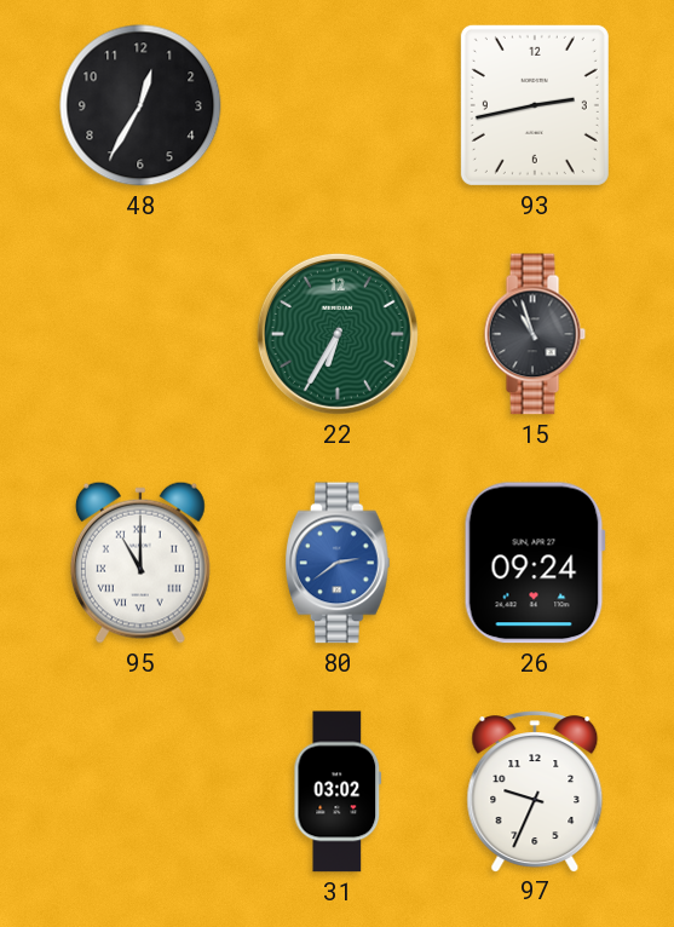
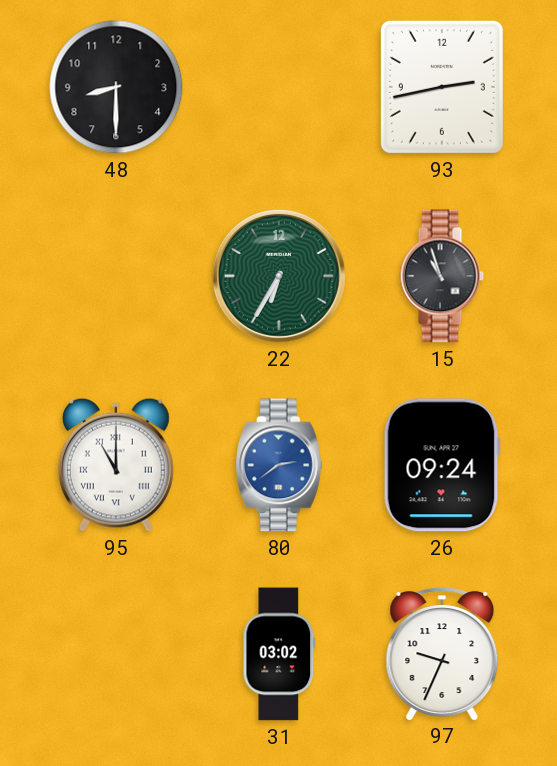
48: 12:35 -> 8:30
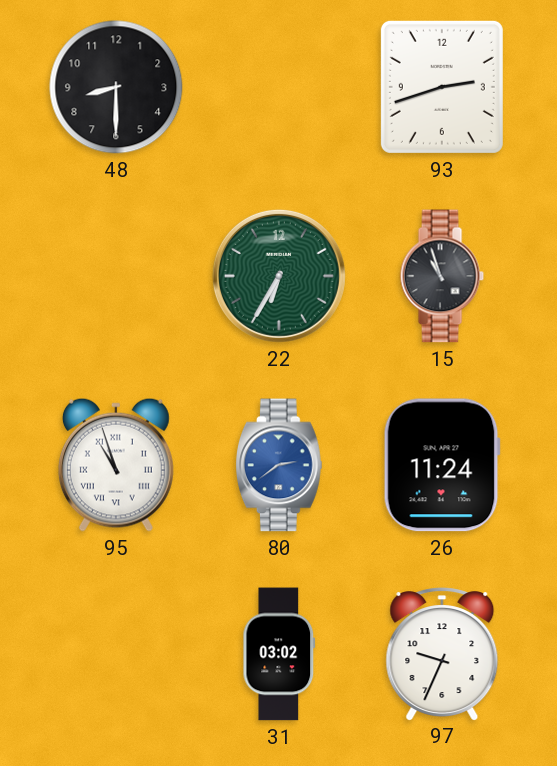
93: 2:43 -> 2:42
95: 11:00 -> 10:57
26: 09:24 -> 11:24
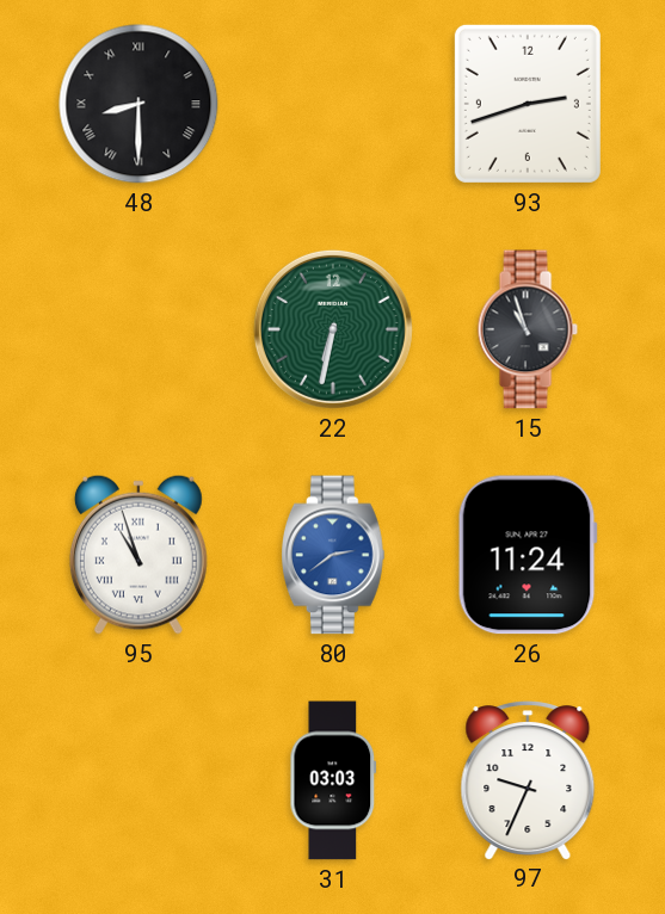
48 numerals: Arabic -> Roman
22: 6:35 -> 6:32
31: 03:02 -> 03:03
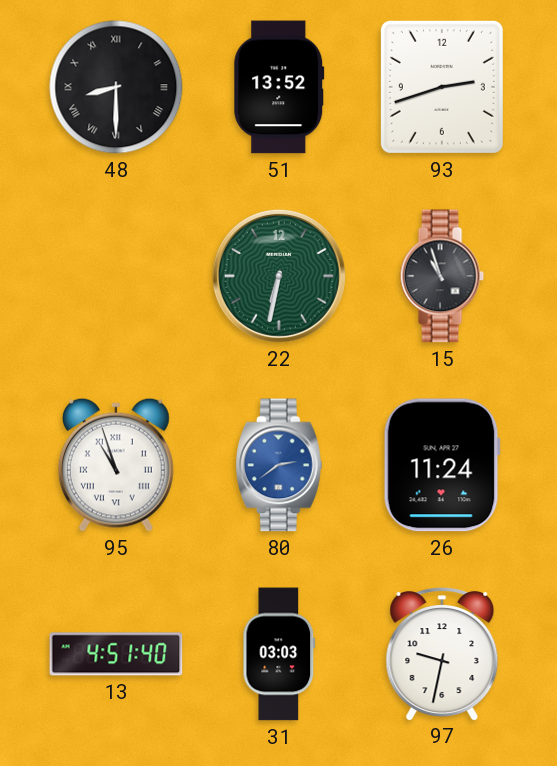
51: none -> 13:52
13: none -> 4:51
97: 9:34 -> 9:32
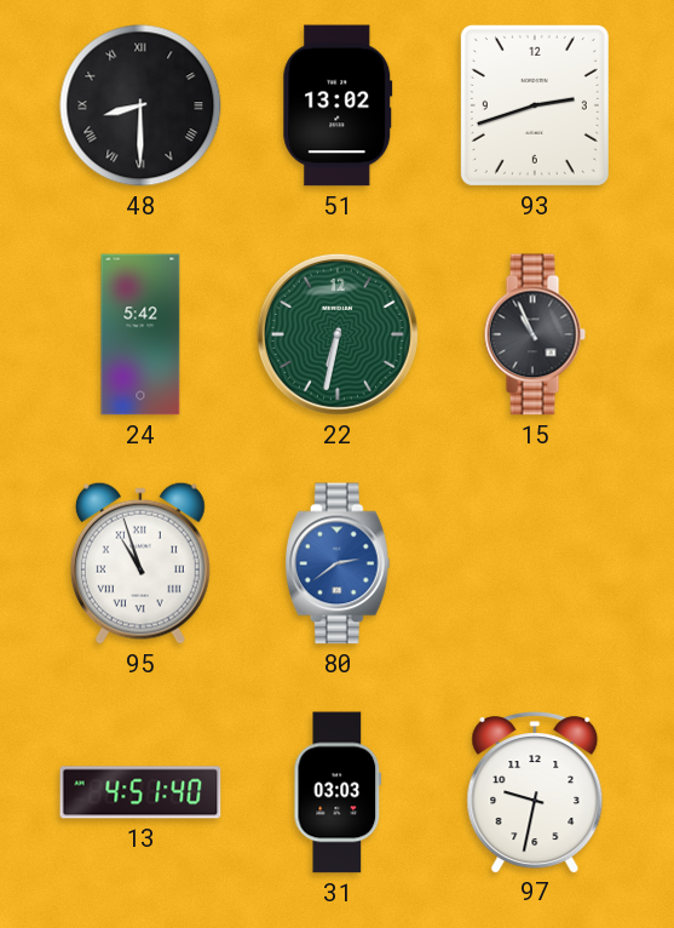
51: 13:52 -> 13:02
24: none -> 5:42
15: 10:57 -> 10:56
26: 11:24 -> none
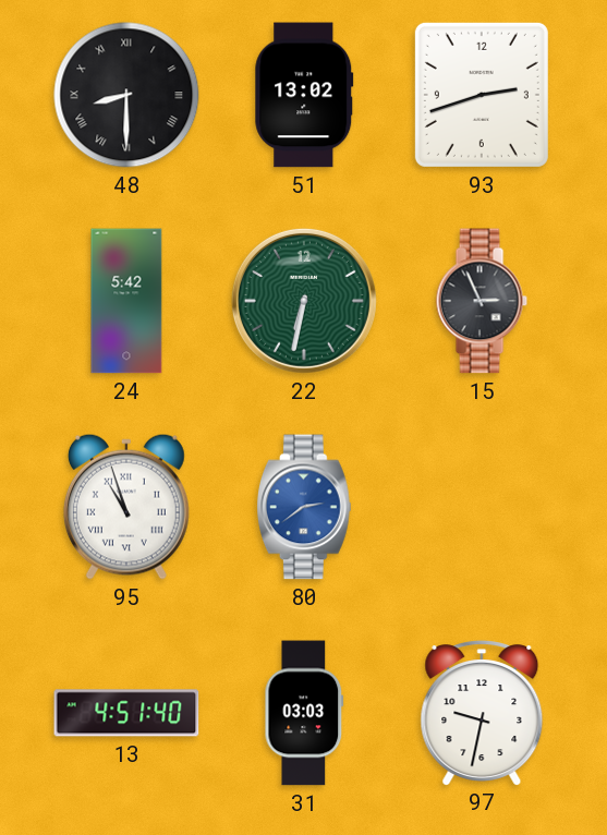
15: 10:56 -> 2:56
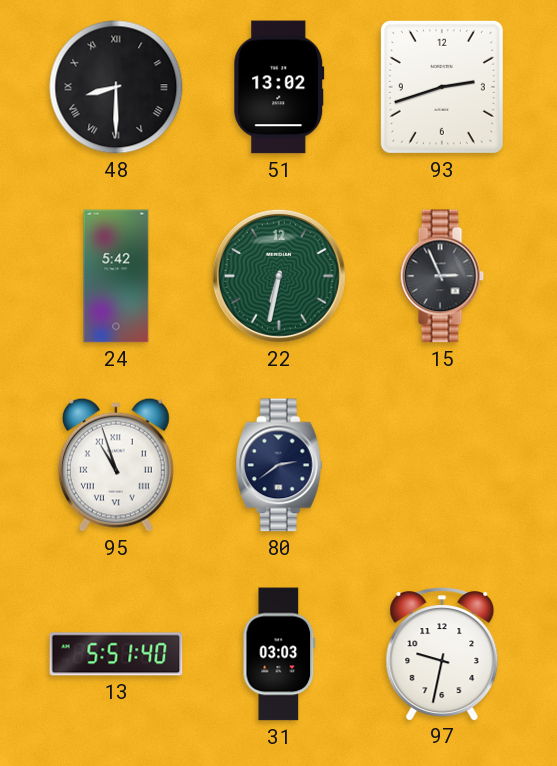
80 dial: blue -> navy
13: 4:51 -> 5:51
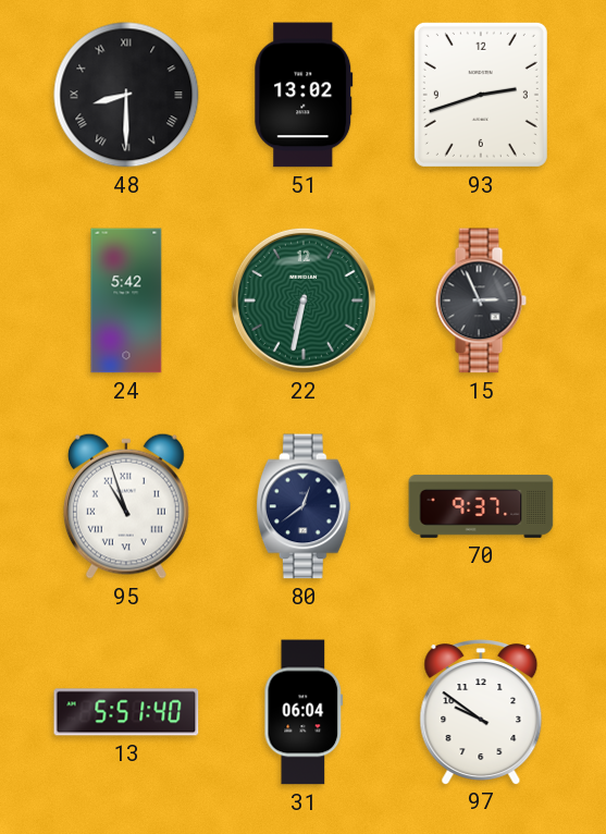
80: 2:39 -> 12:39
70: none -> 9:37
31: 03:03 -> 06:04
97: 9:32 -> 9:51
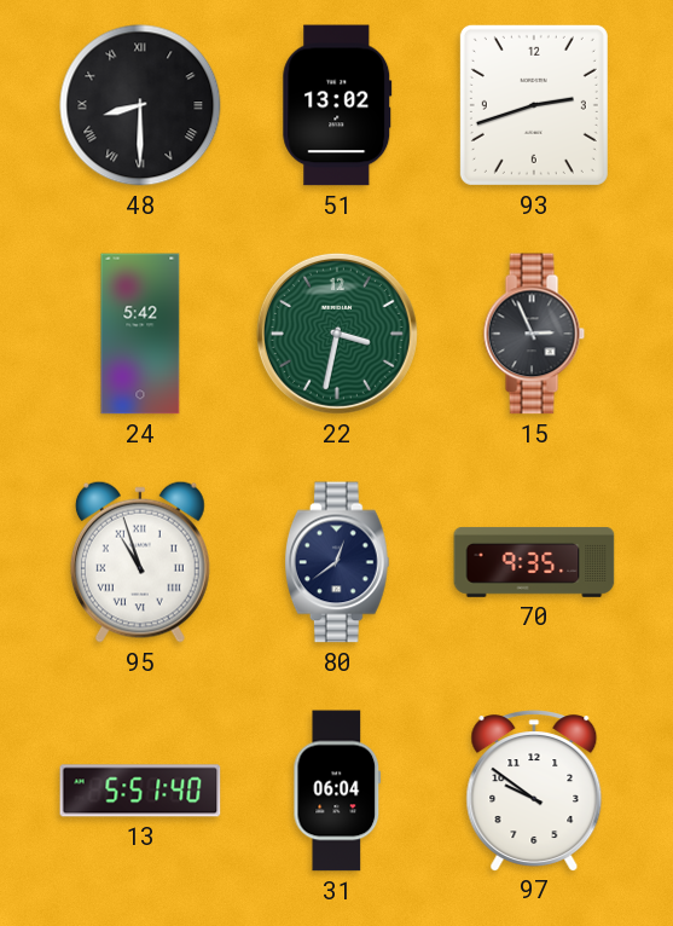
22: 6:32 -> 3:32
70: 9:37 -> 9:35
